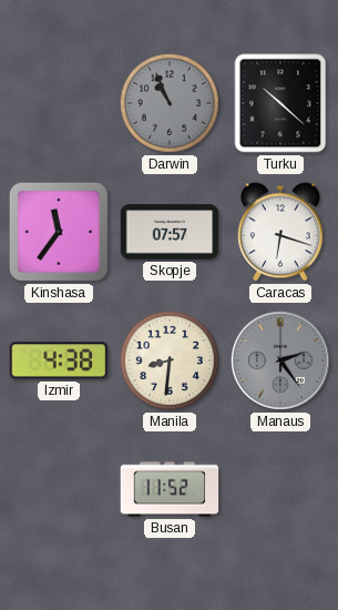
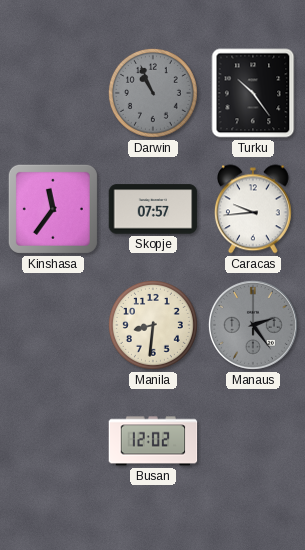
Turku: 10:22 -> 10:24
Caracas: 6:18 -> 9:44
Izmir: 4:38 -> none
Busan: 11:52 -> 12:02
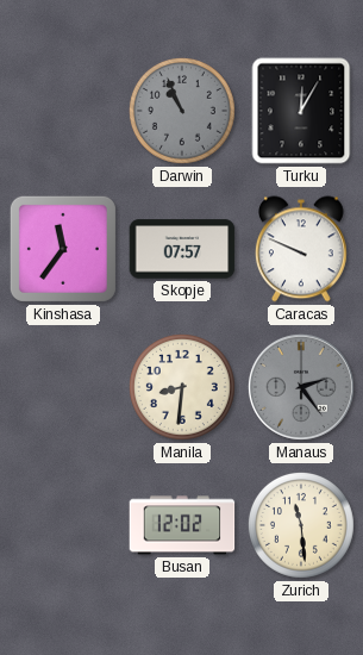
Turku: 10:24 -> 12:05
Caracas: 9:44 -> 9:49
Zurich: none -> 11:29
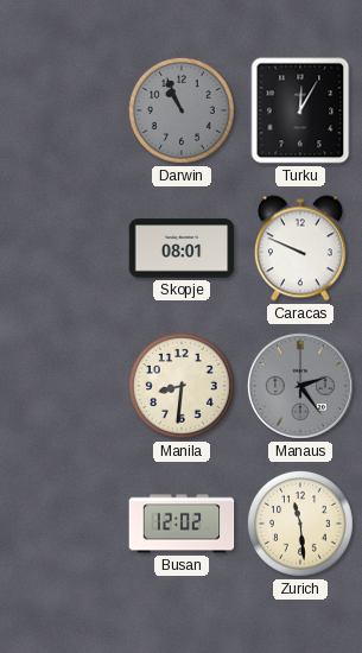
Kinshasa: 11:36 -> none
Skopje: 07:57 -> 08:01
